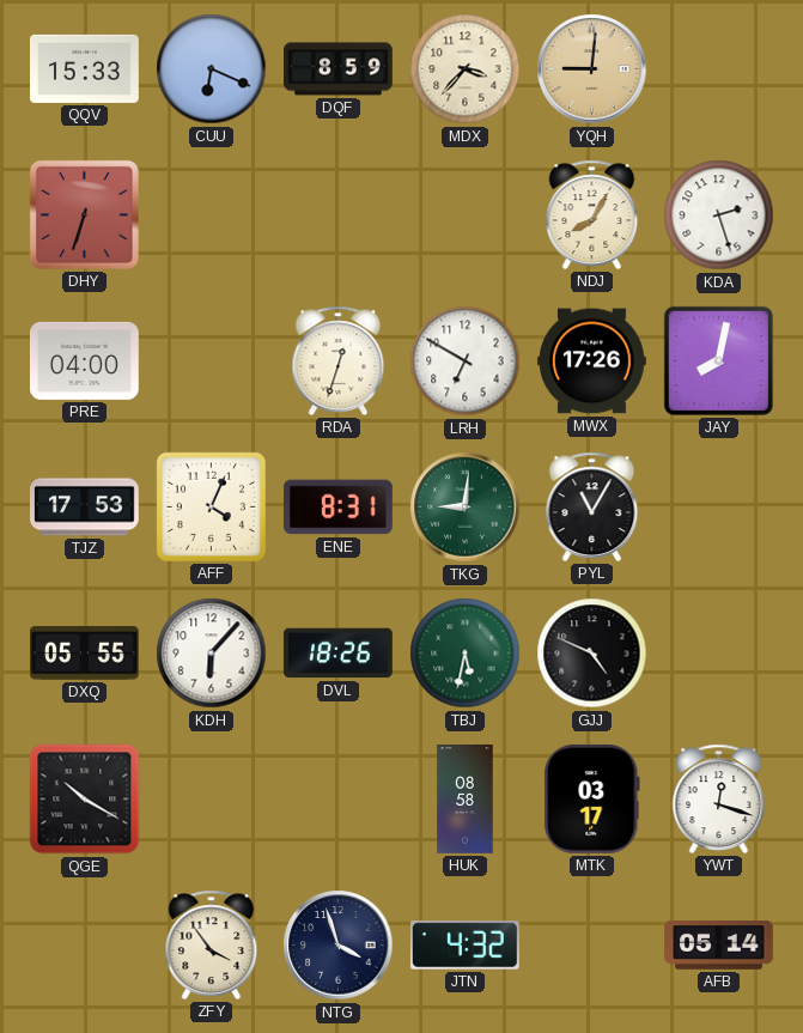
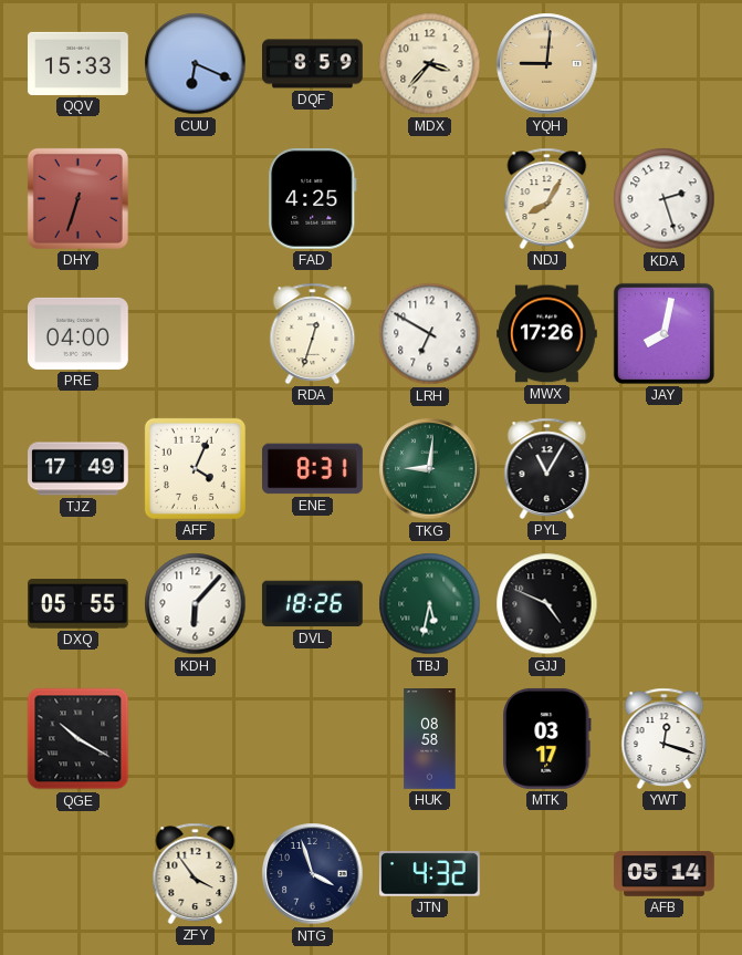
FAD: none -> 4:25
TJZ: 17:53 -> 17:49
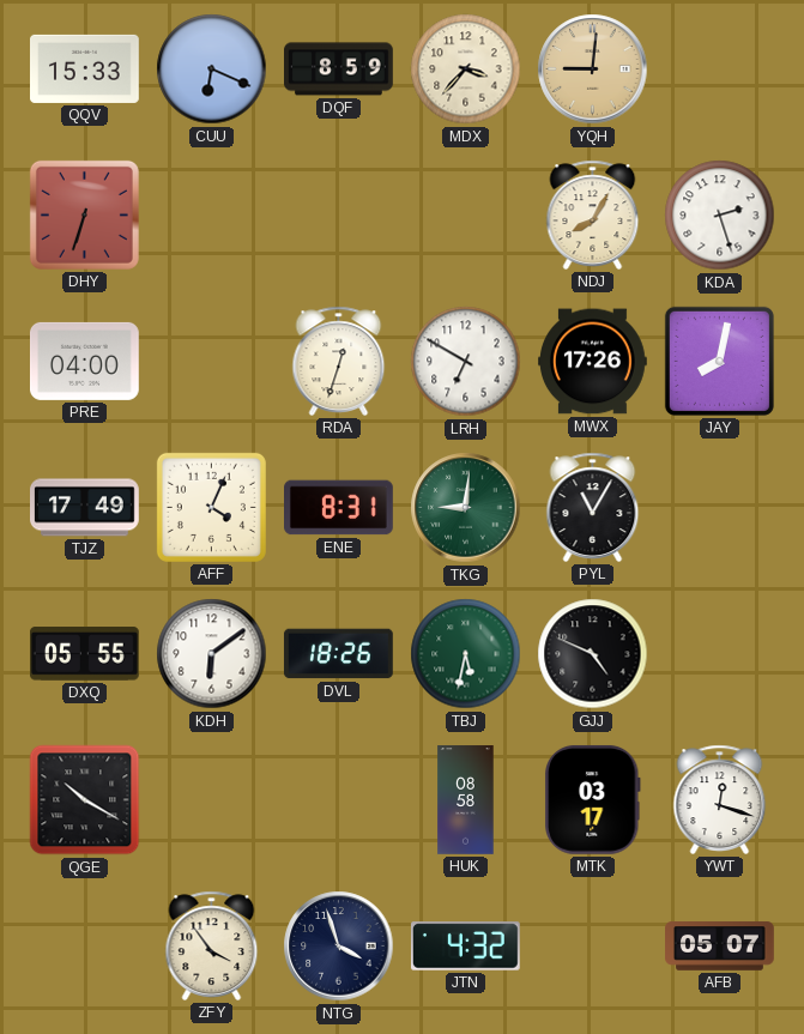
FAD: 4:25 -> none
KDH: 6:07 -> 6:09
AFB: 05:14 -> 05:07
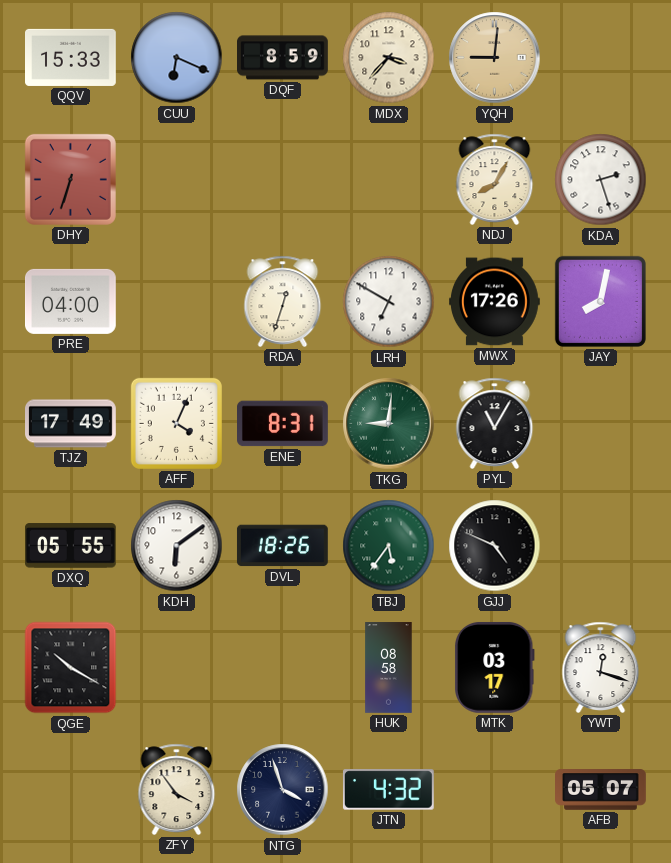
TBJ: 5:32 -> 5:36
